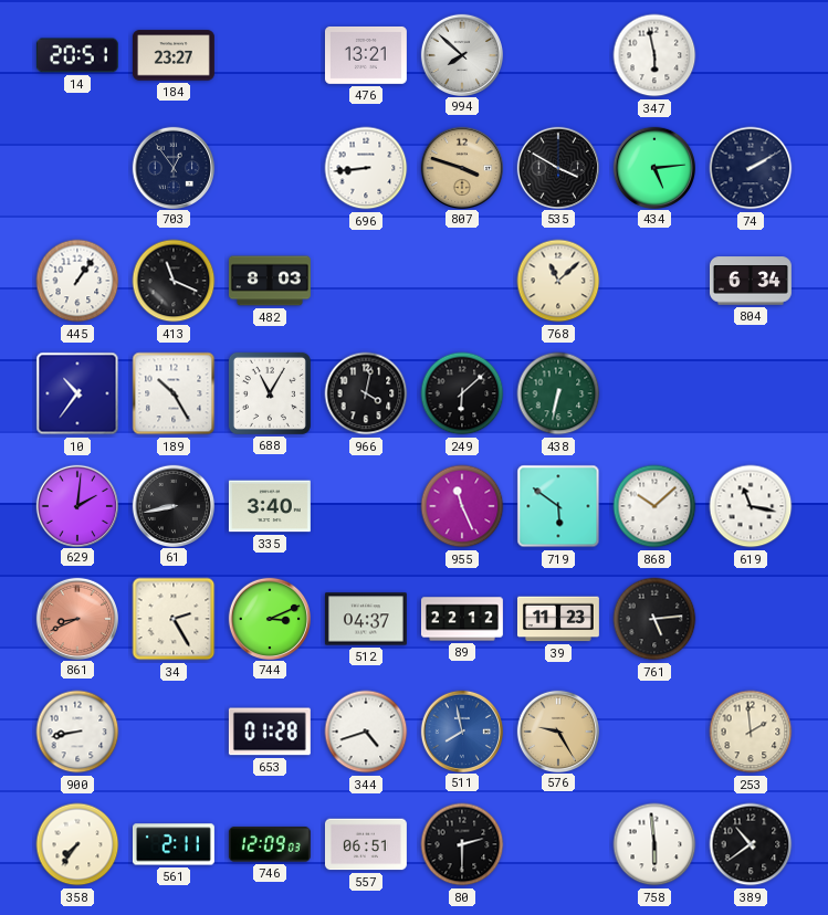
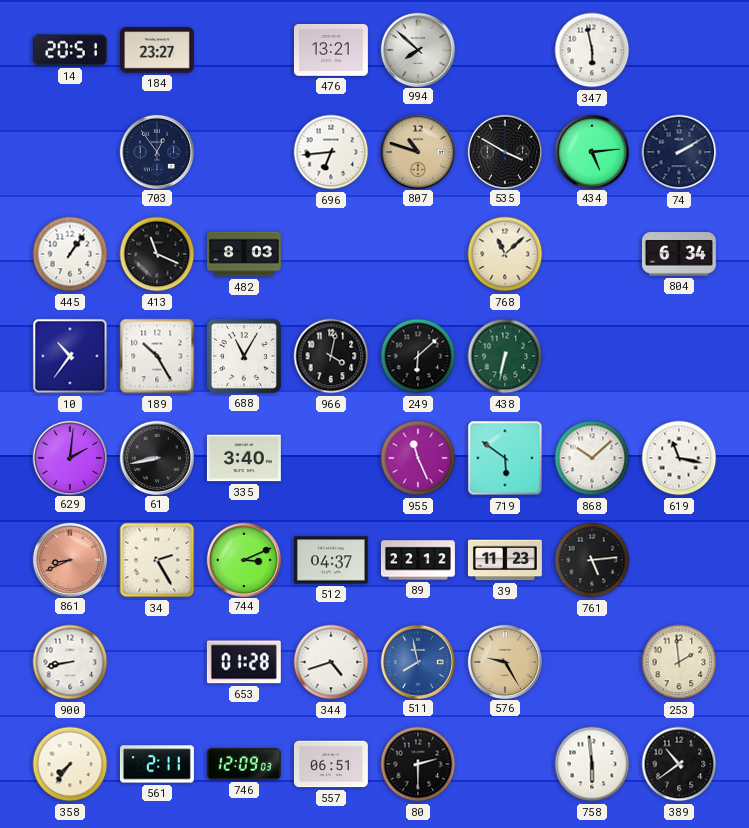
696: 8:44 -> 6:44
807: 3:48 -> 10:48
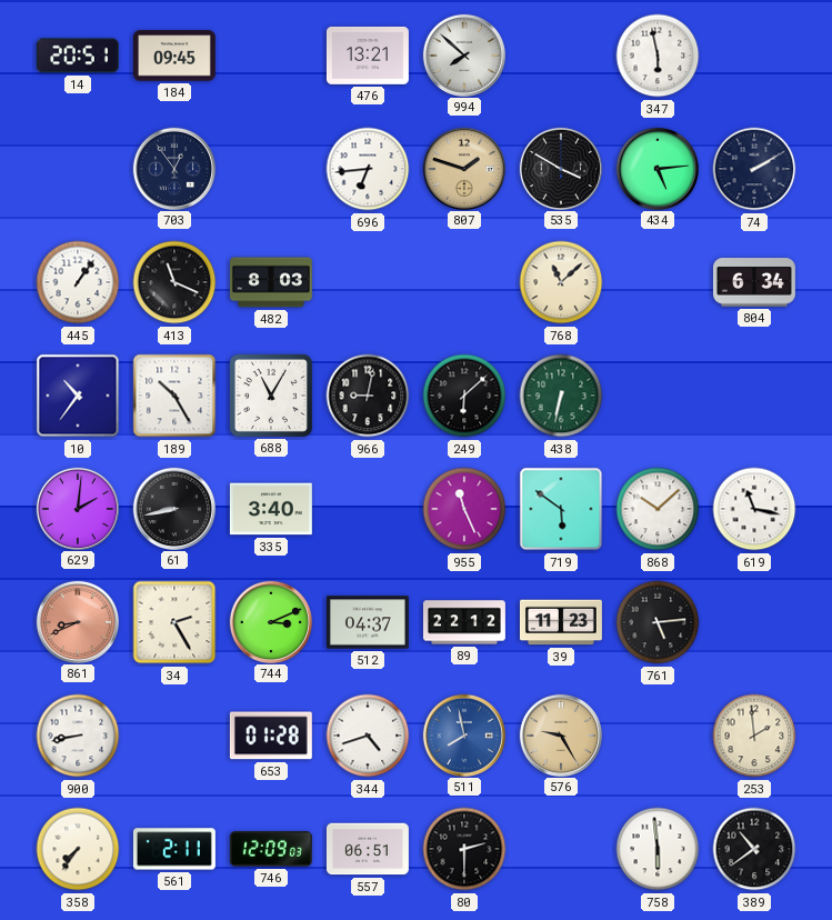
184: 23:27 -> 09:45
807: 10:48 -> 1:48
966: 4:02 -> 9:02
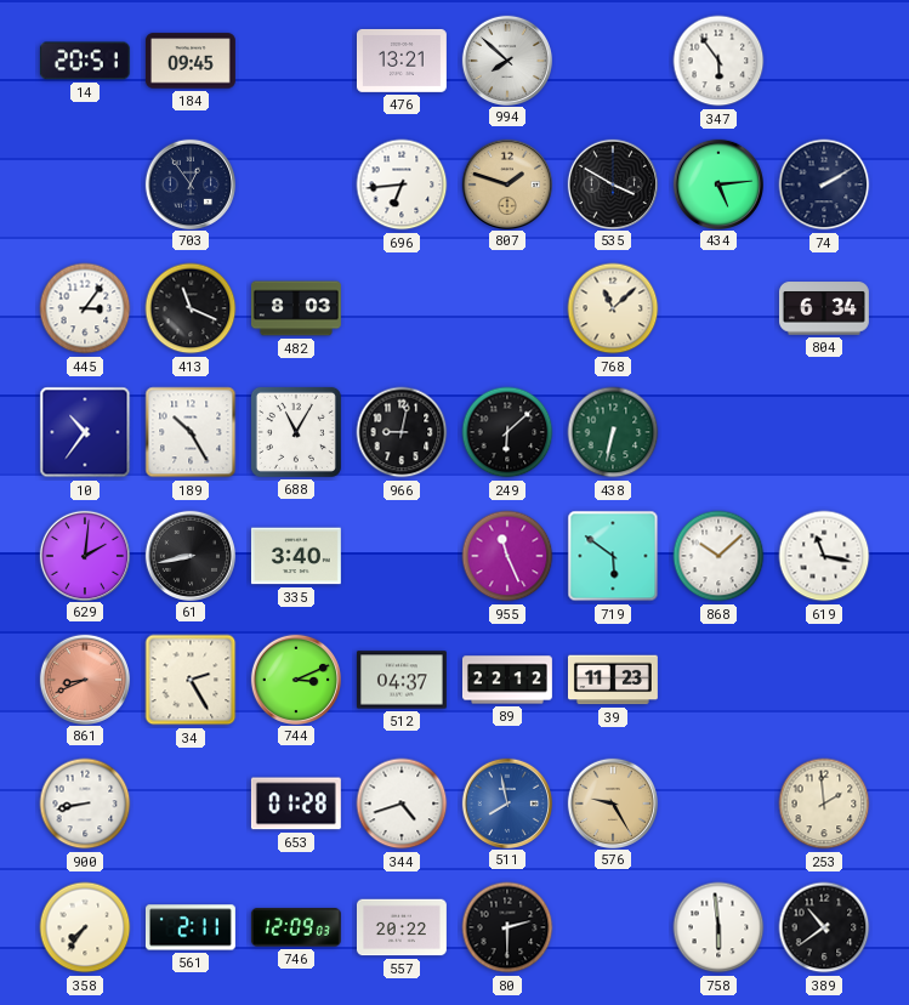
347: 5:58 -> 5:54
445: 1:06 -> 3:06
761: 5:14 -> none
557: 06:51 -> 20:22
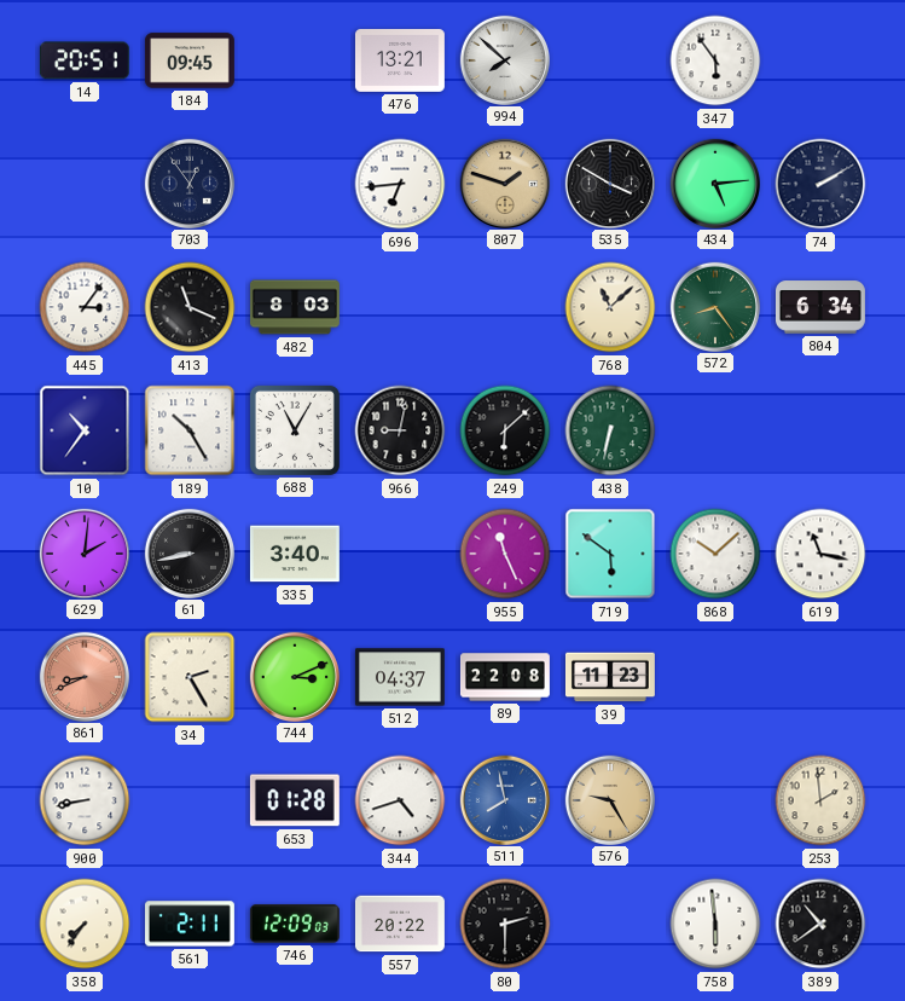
572: none -> 8:24
89: 22:12 -> 22:08
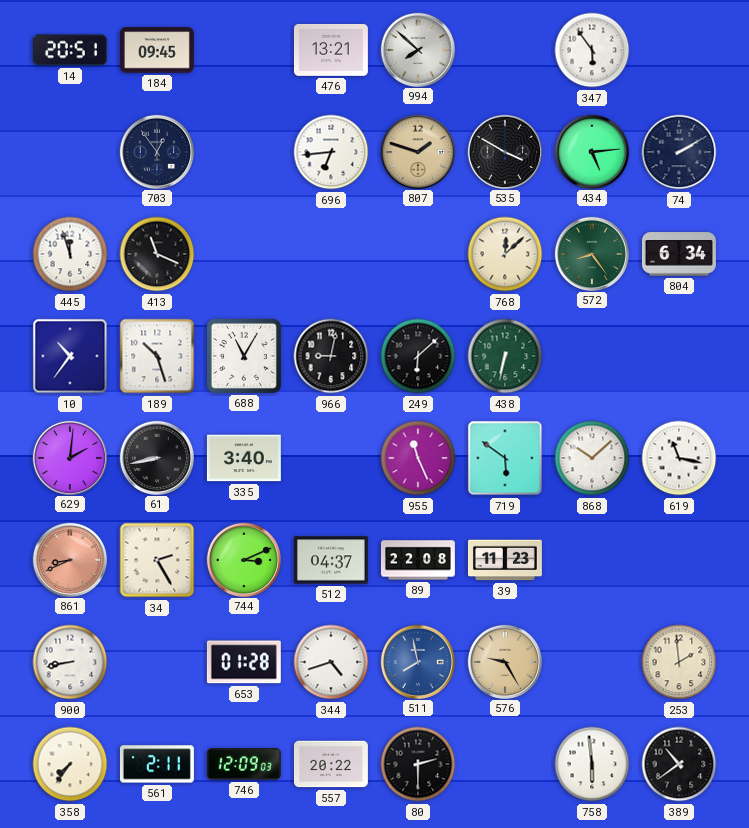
445: 3:06 -> 11:57
482: 8:03 -> none
768: 11:08 -> 12:08
189: 10:25 -> 10:27
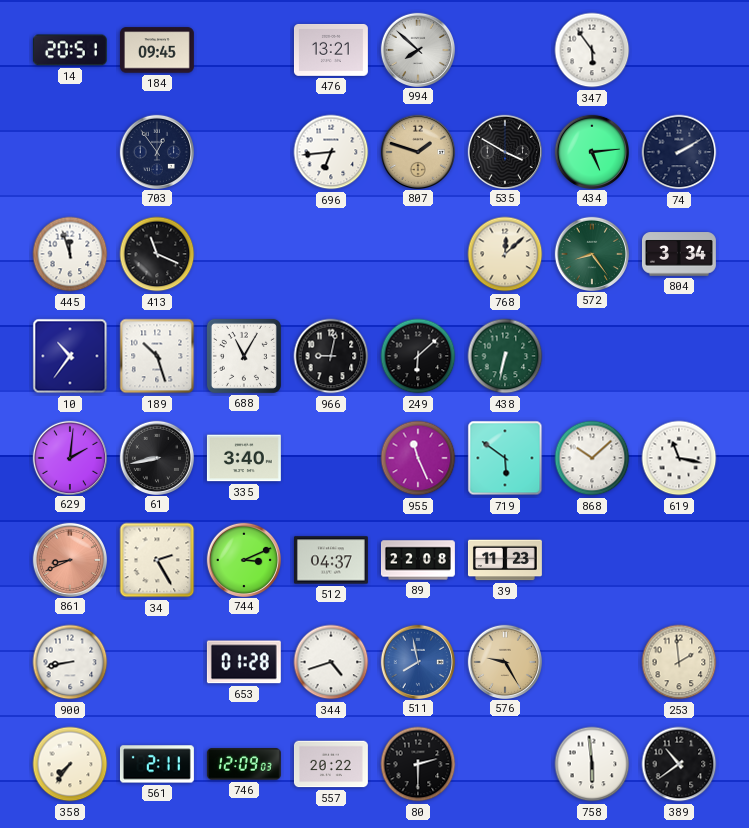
804: 6:34 -> 3:34
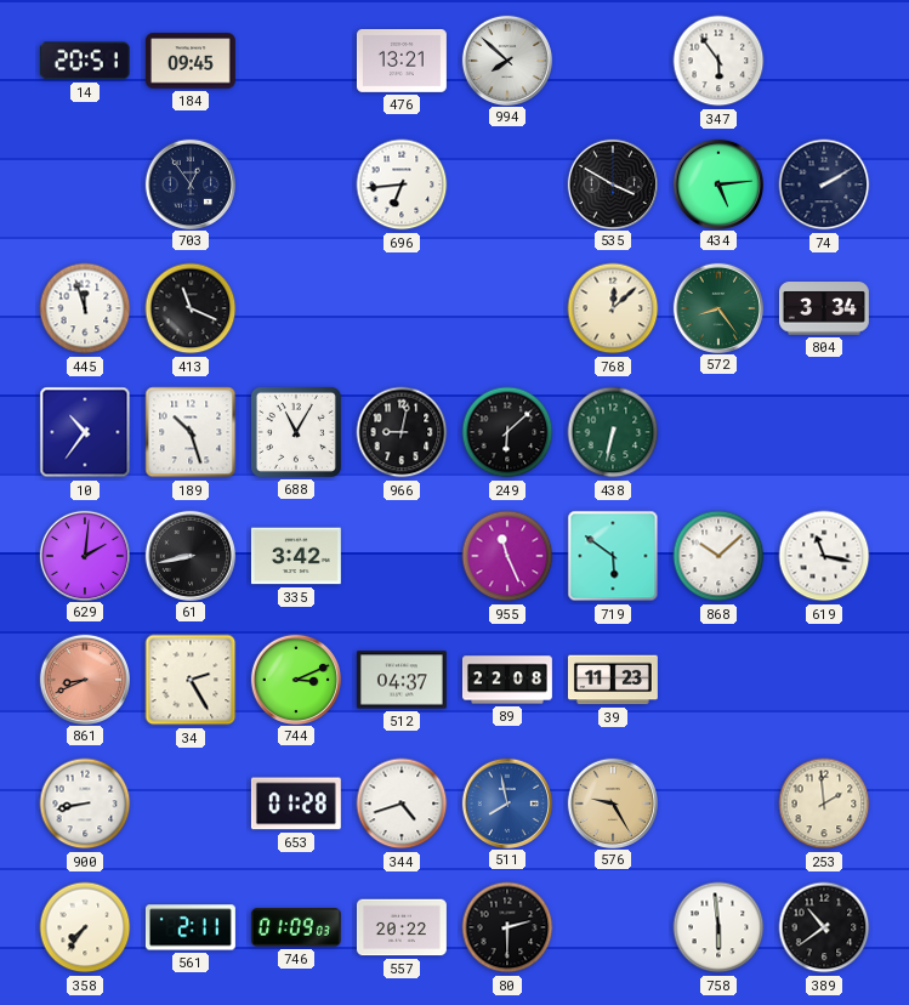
807: 1:48 -> none
335: 3:40 -> 3:42
746: 12:09 -> 01:09
